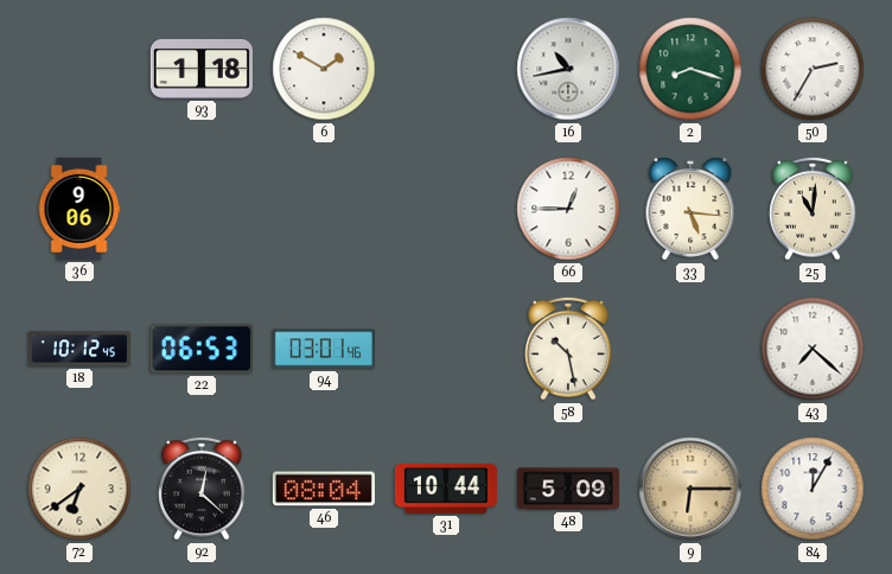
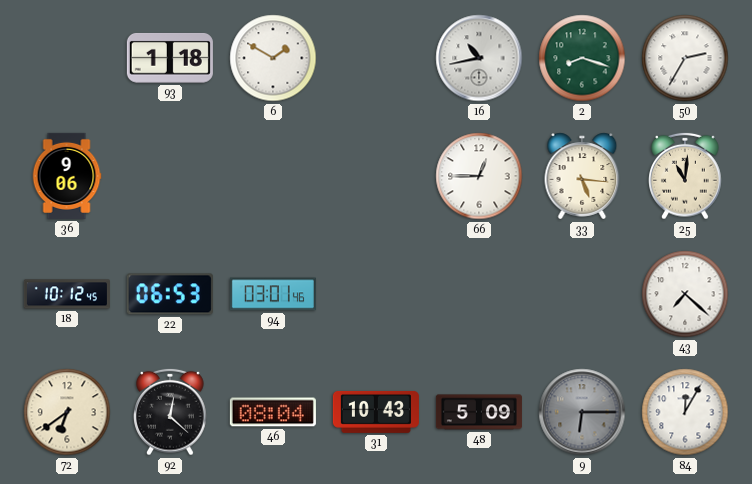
58: 10:28 -> none
31: 10:44 -> 10:43
9 dial: champagne -> grey
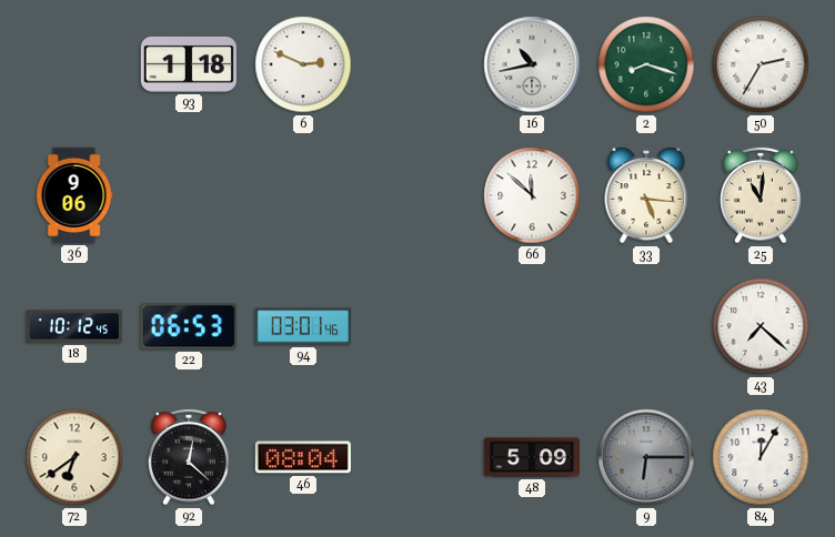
6: 1:50 -> 2:49
66: 12:45 -> 11:52
31: 10:43 -> none
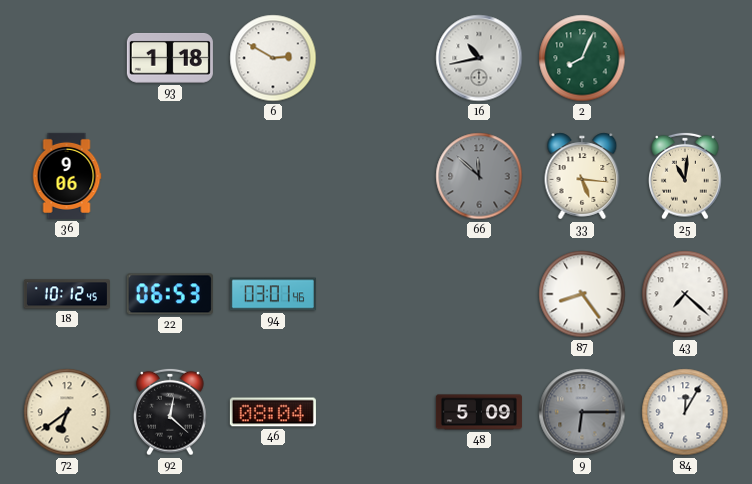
6: 2:49 -> 2:50
2: 8:18 -> 8:04
50: 2:35 -> none
66 dial: white -> grey
87: none -> 8:24
